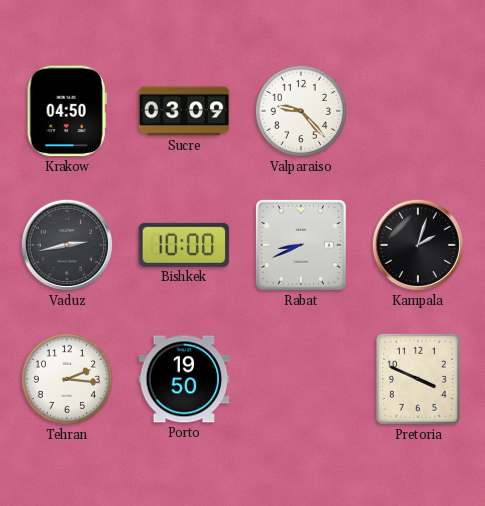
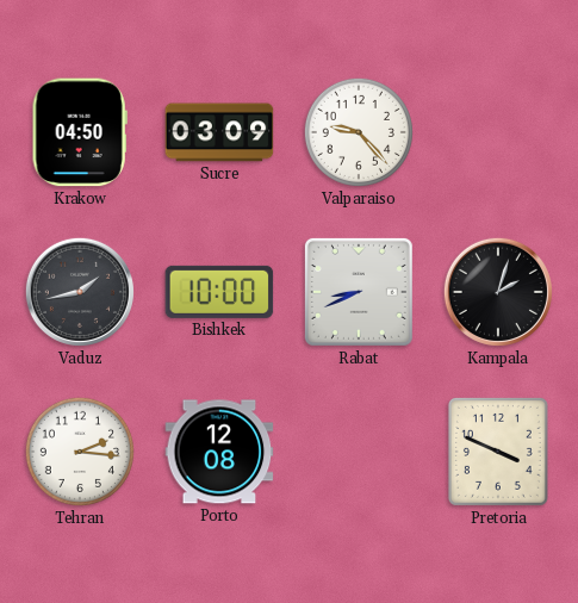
Vaduz: 2:43 -> 1:43
Porto: 19:50 -> 12:08
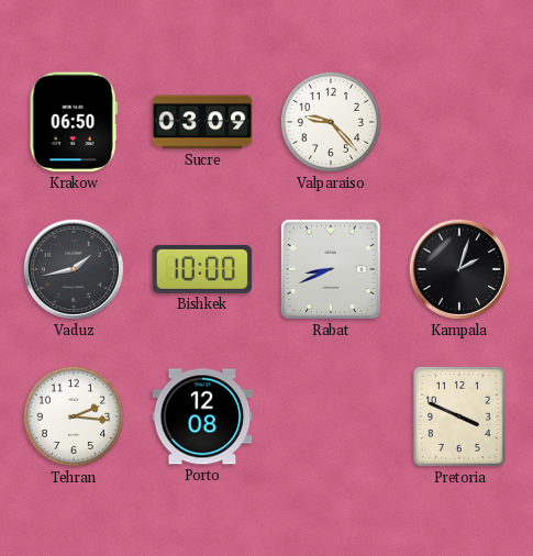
Krakow: 04:50 -> 06:50
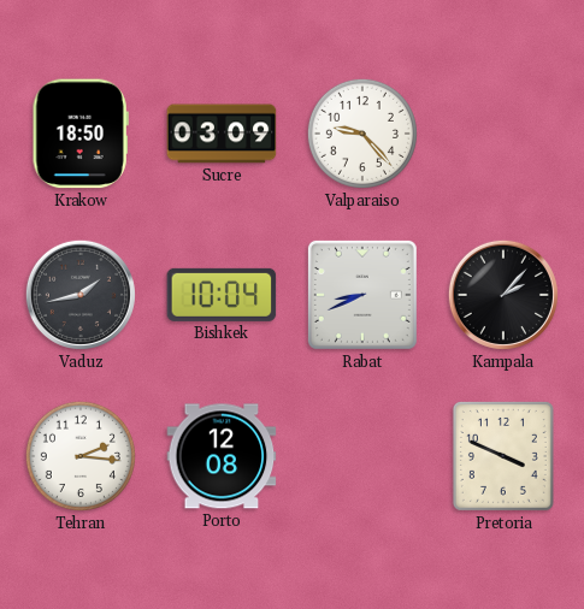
Krakow: 06:50 -> 18:50
Bishkek: 10:00 -> 10:04
Kampala: 2:03 -> 2:07
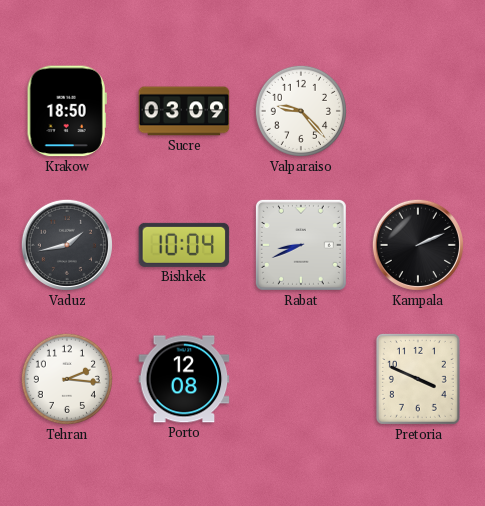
Kampala: 2:07 -> 2:11
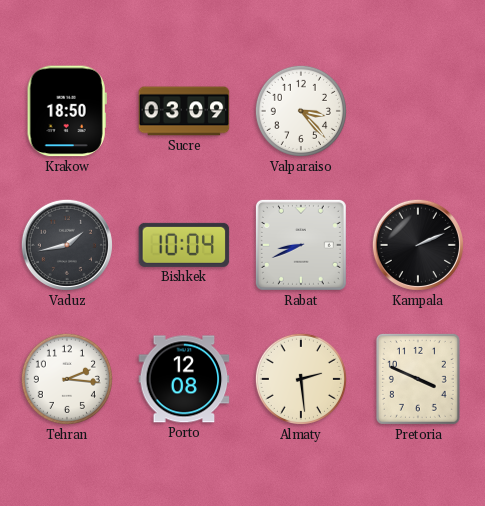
Valparaiso: 9:23 -> 3:23
Almaty: none -> 2:29
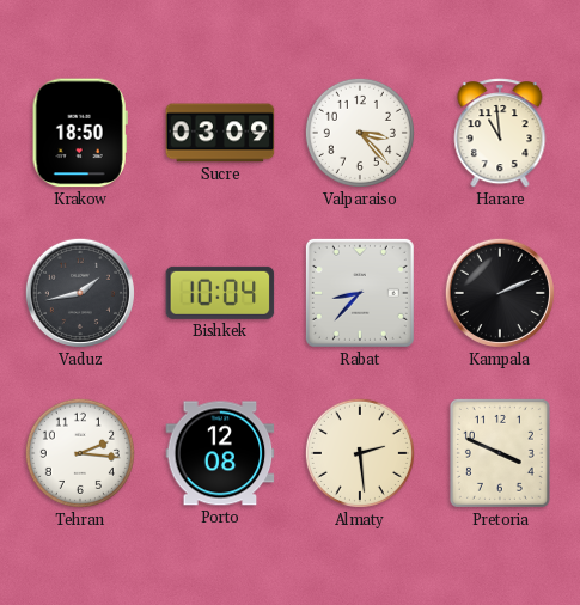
Harare: none -> 10:59
Rabat: 8:41 -> 8:37
